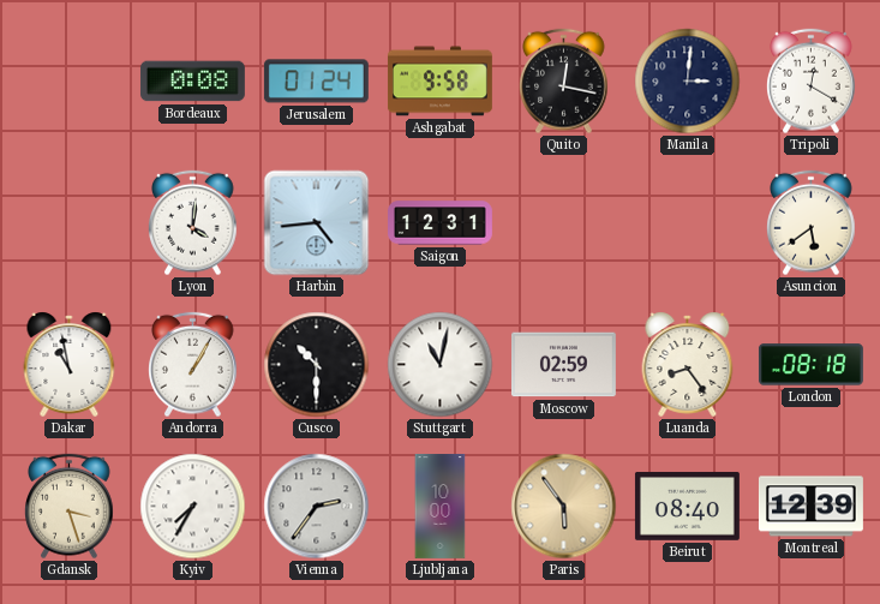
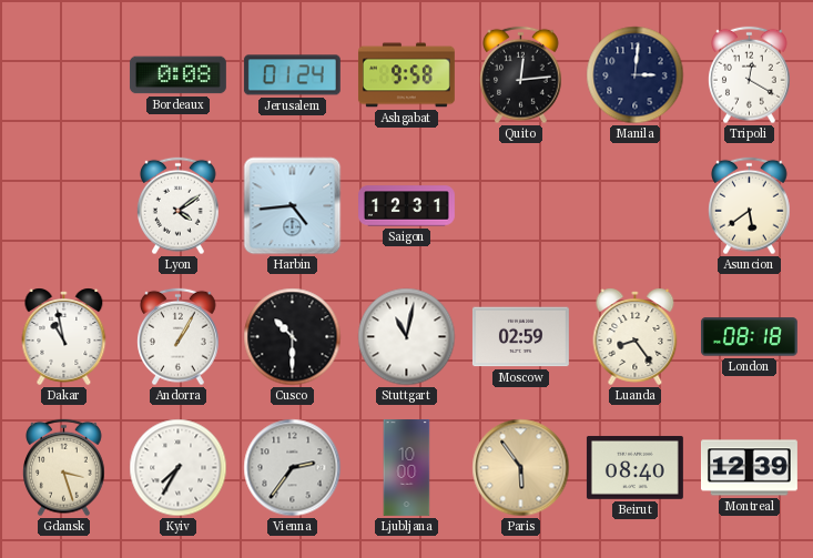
Quito: 12:17 -> 12:14
Lyon: 4:01 -> 4:09
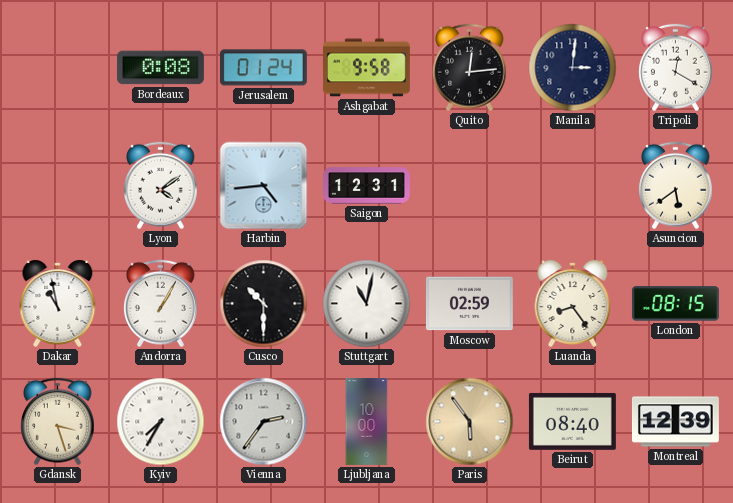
London: 08:18 -> 08:15
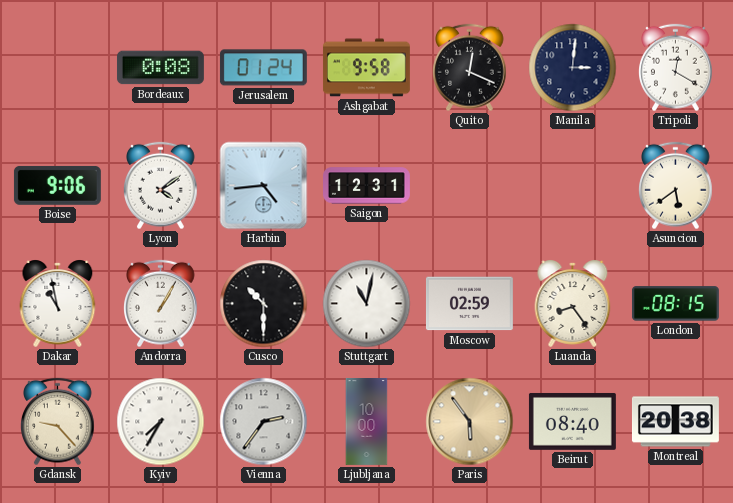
Quito: 12:14 -> 12:19
Boise: none -> 9:06
Gdansk: 3:27 -> 9:23
Montreal: 12:39 -> 20:38
